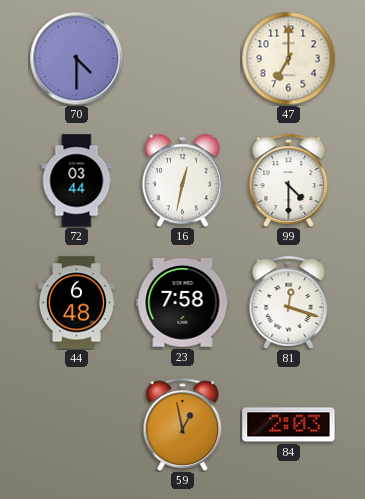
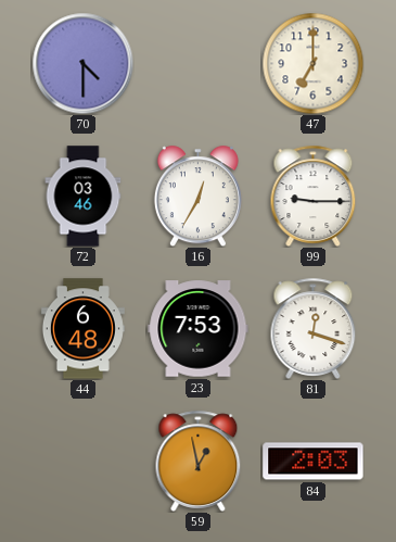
72: 03:44 -> 03:46
16: 12:32 -> 12:35
99: 4:30 -> 9:15
23: 7:58 -> 7:53
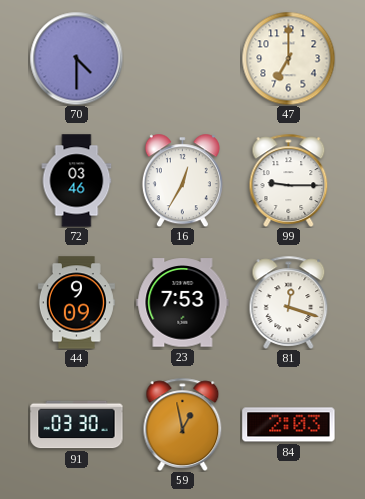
44: 6:48 -> 9:09
91: none -> 03:30
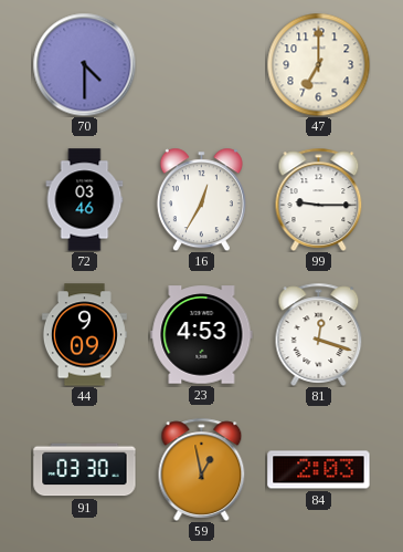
23: 7:53 -> 4:53
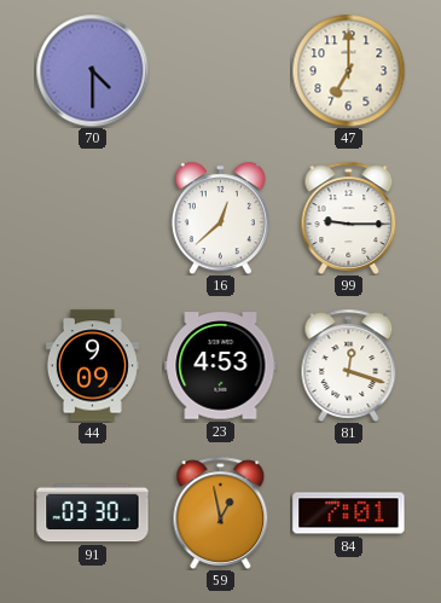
72: 03:46 -> none
16: 12:35 -> 12:38
84: 2:03 -> 7:01
